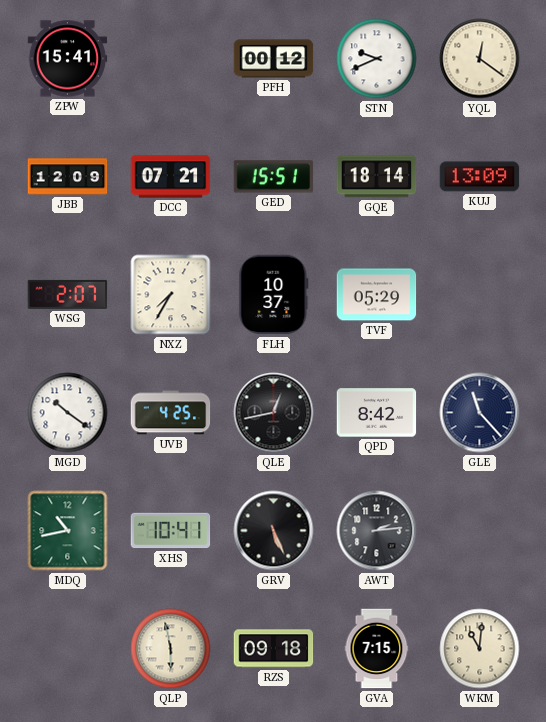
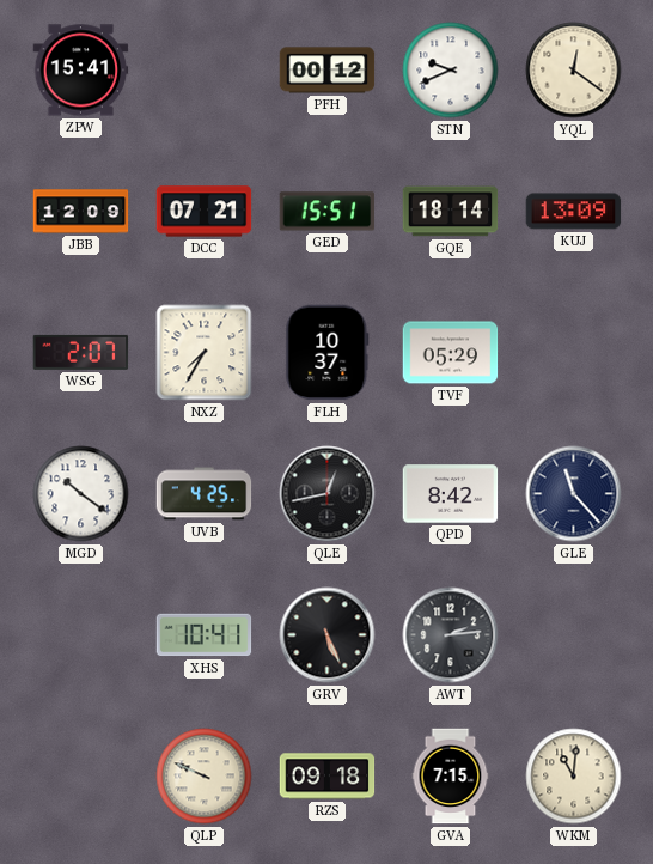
MDQ: 10:43 -> none
QLP: 5:58 -> 9:49
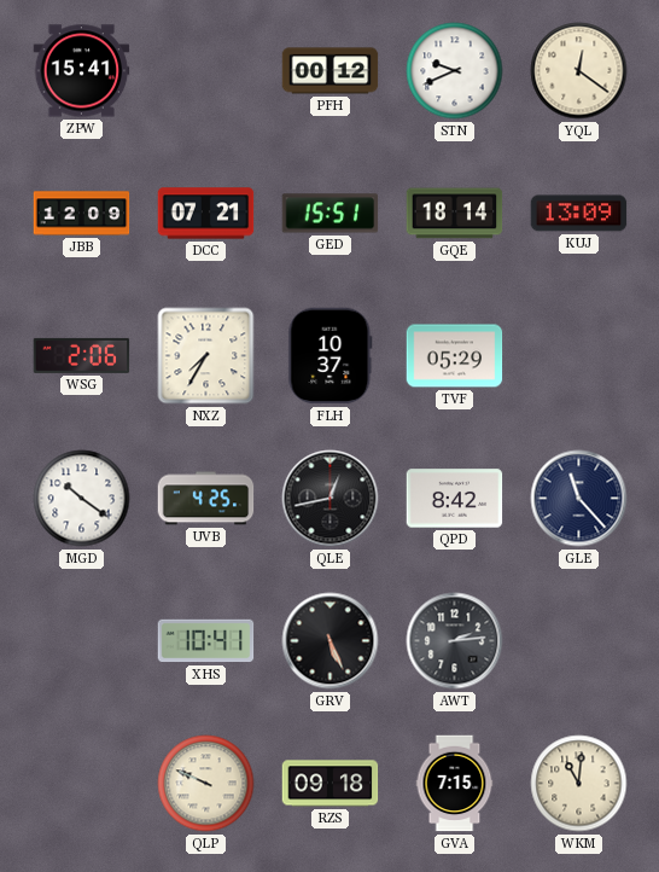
WSG: 2:07 -> 2:06
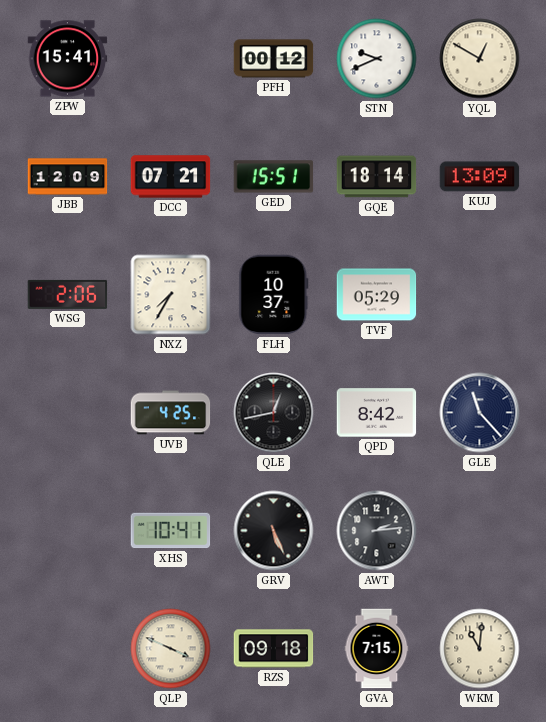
YQL: 12:21 -> 12:50
MGD: 10:21 -> none
QLP: 9:49 -> 3:49
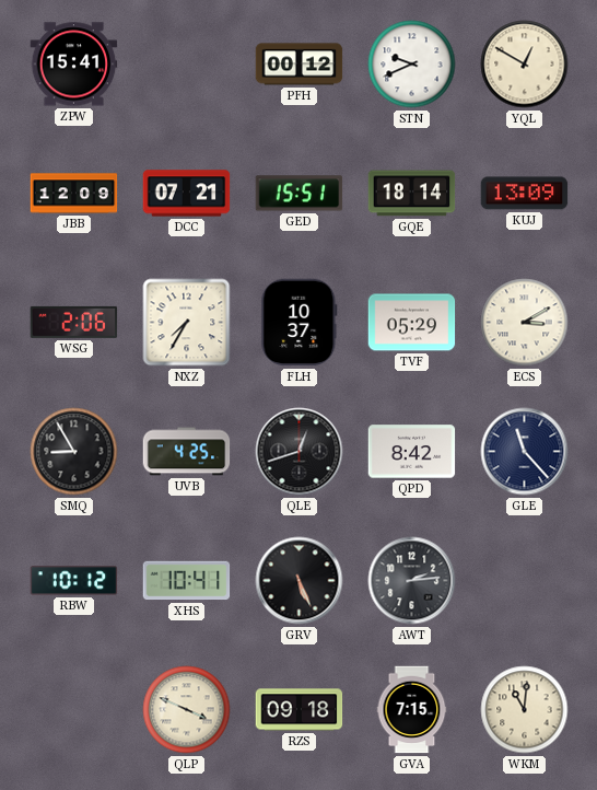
ECS: none -> 3:10
SMQ: none -> 8:55
QLE: 12:43 -> 12:42
RBW: none -> 10:12
